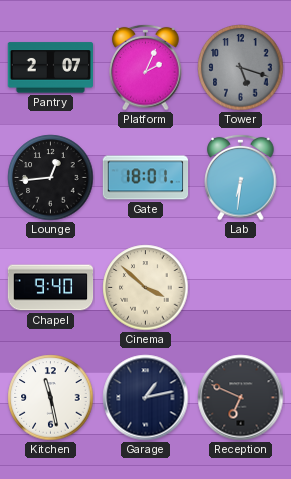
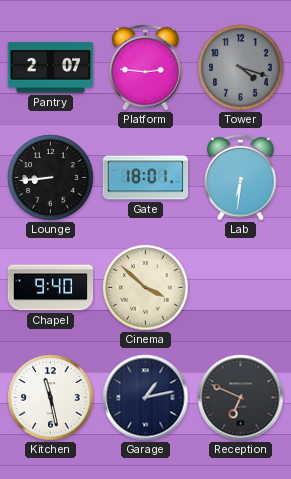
Platform: 2:04 -> 2:46
Tower: 5:18 -> 4:18
Lounge: 12:44 -> 8:44
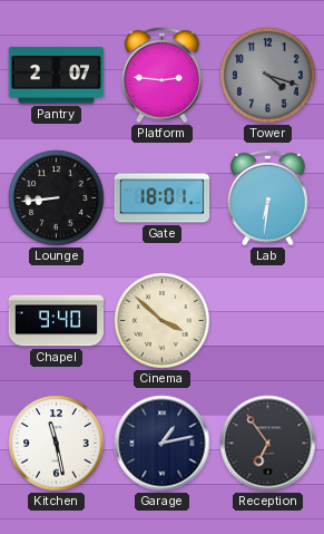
Reception: 6:49 -> 6:54
